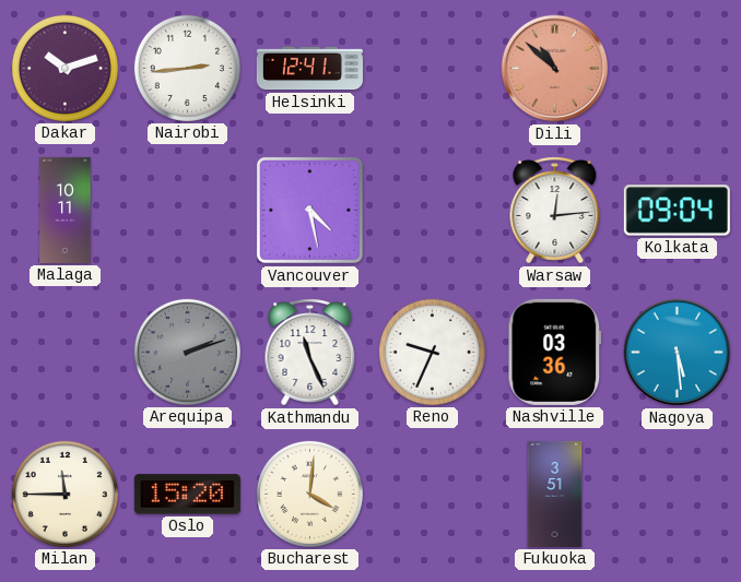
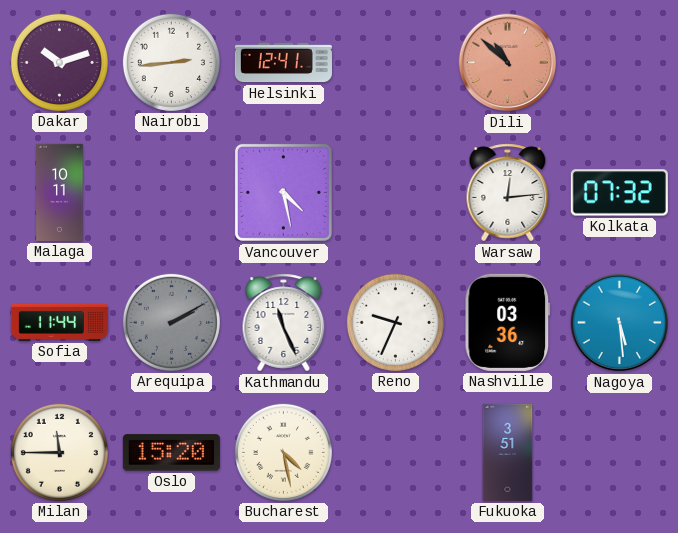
Kolkata: 09:04 -> 07:32
Sofia: none -> 11:44
Arequipa: 2:12 -> 2:10
Bucharest: 4:01 -> 4:28
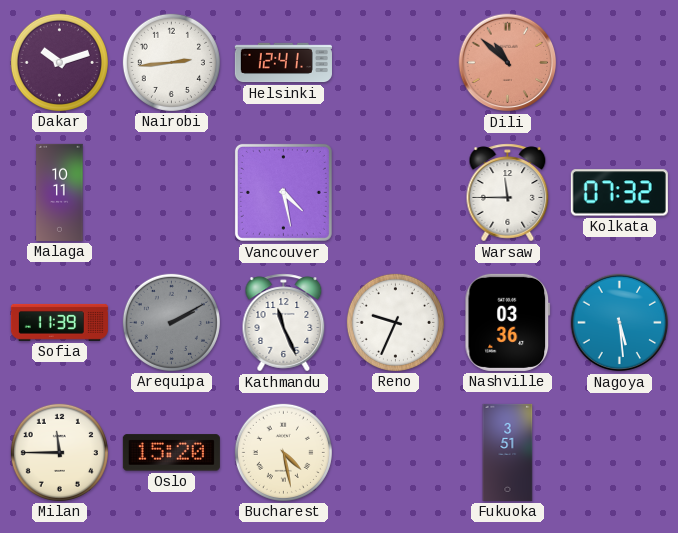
Warsaw: 12:14 -> 11:45
Sofia: 11:44 -> 11:39
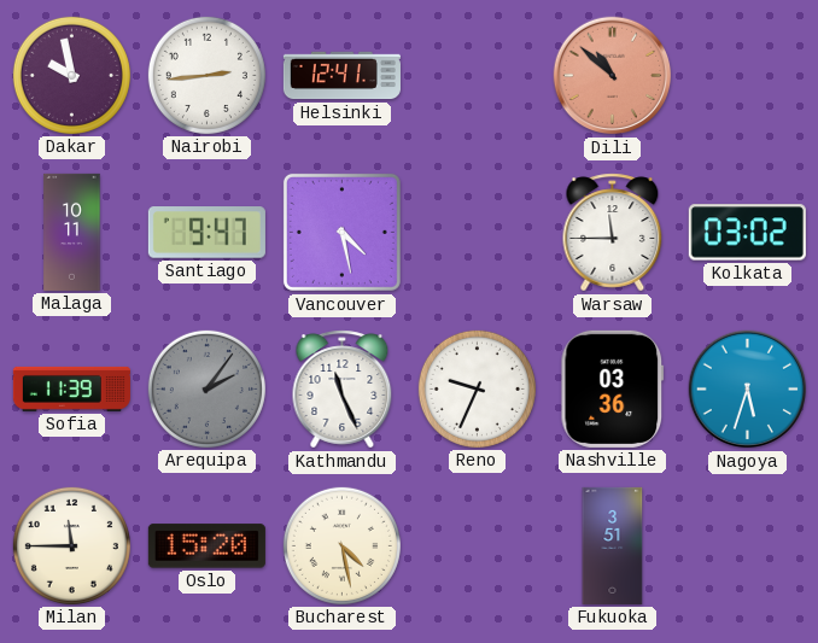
Dakar: 10:12 -> 9:58
Santiago: none -> 9:47
Kolkata: 07:32 -> 03:02
Arequipa: 2:10 -> 2:06
Nagoya: 5:29 -> 5:33
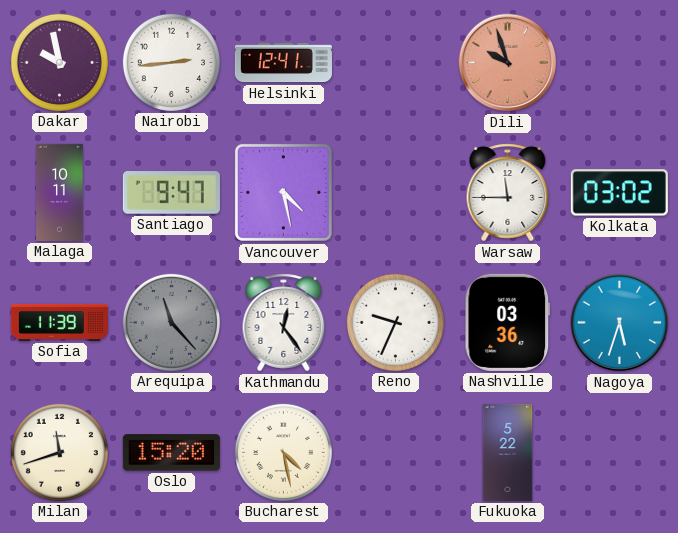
Dili: 10:52 -> 9:57
Arequipa: 2:06 -> 11:23
Kathmandu: 11:26 -> 12:24
Milan: 11:45 -> 11:42
Fukuoka: 3:51 -> 5:22
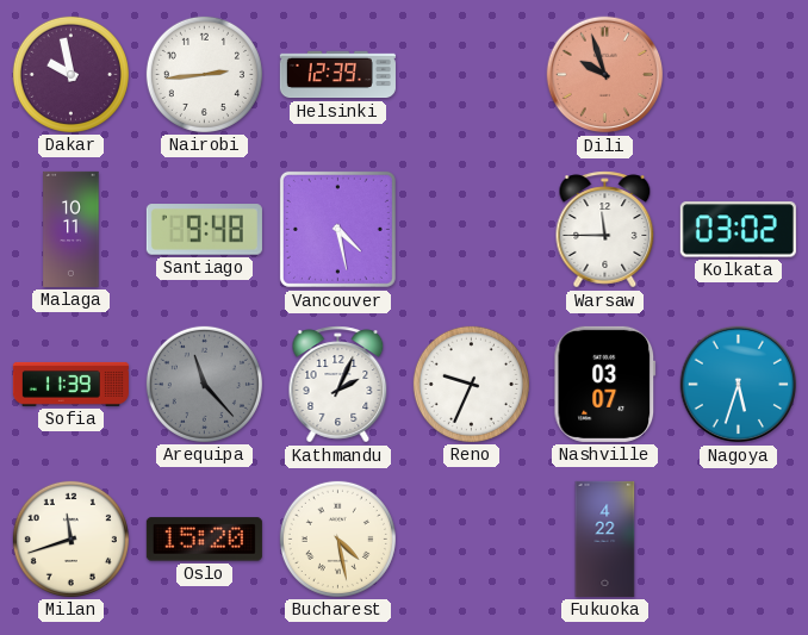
Helsinki: 12:41 -> 12:39
Santiago: 9:47 -> 9:48
Kathmandu: 12:24 -> 2:04
Nashville: 03:36 -> 03:07
Fukuoka: 5:22 -> 4:22
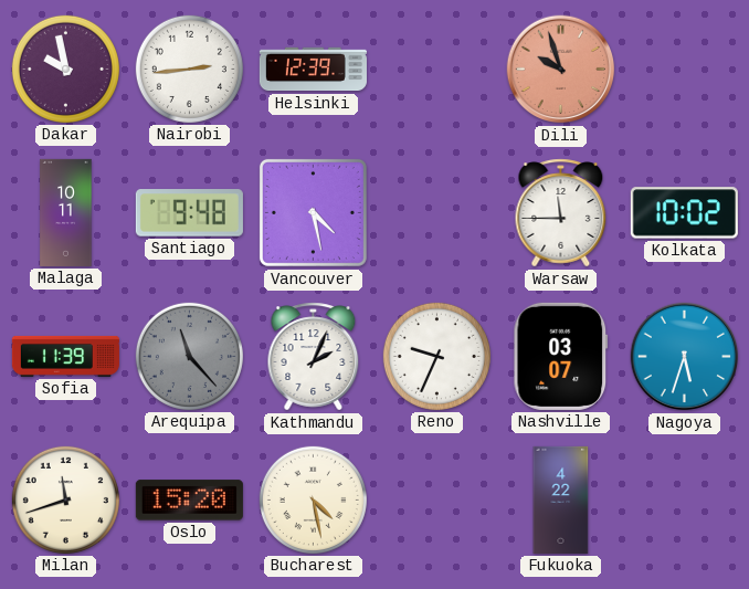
Kolkata: 03:02 -> 10:02
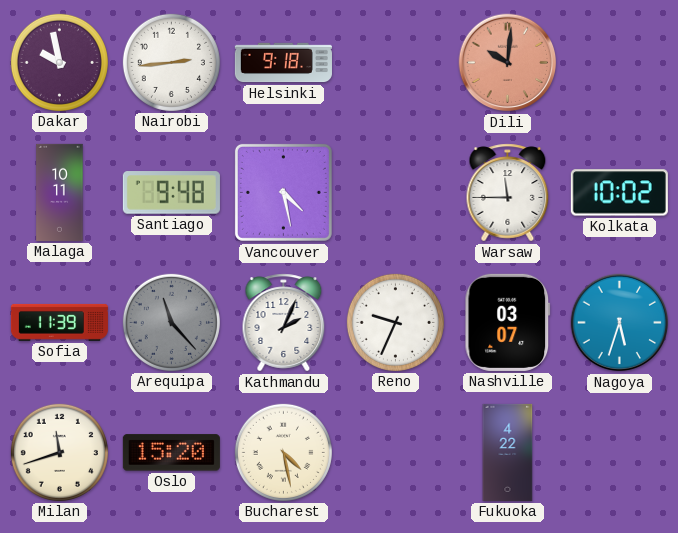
Helsinki: 12:39 -> 9:18
Dili: 9:57 -> 10:01
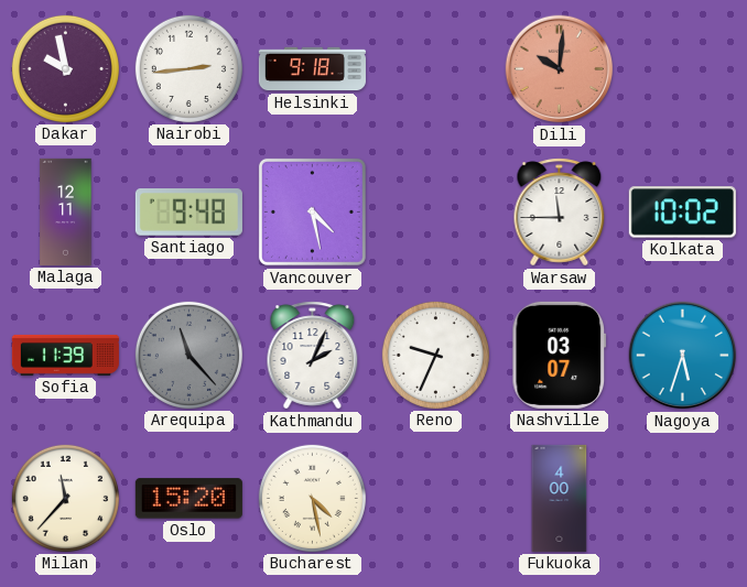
Malaga: 10:11 -> 12:11
Milan: 11:42 -> 11:37
Fukuoka: 4:22 -> 4:00
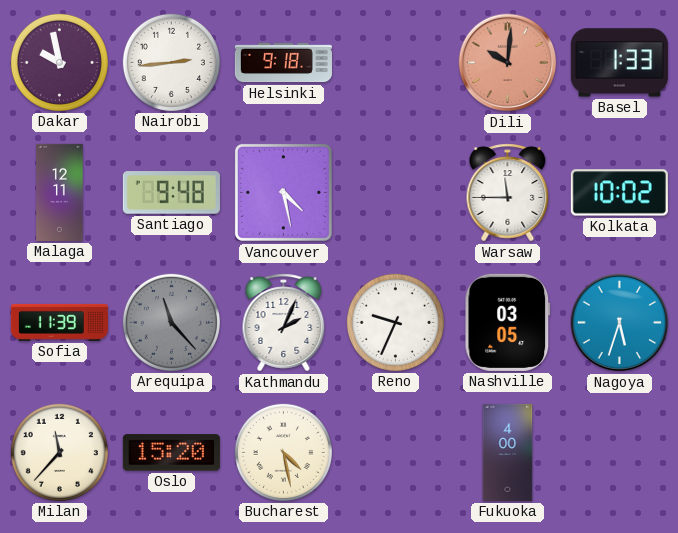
Basel: none -> 1:33
Nashville: 03:07 -> 03:05
